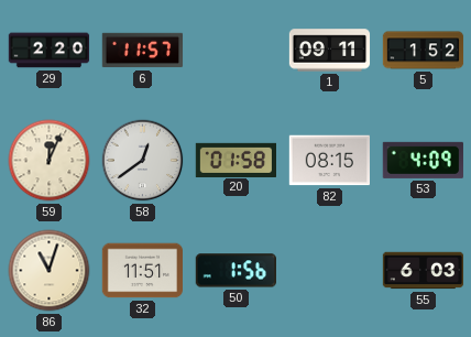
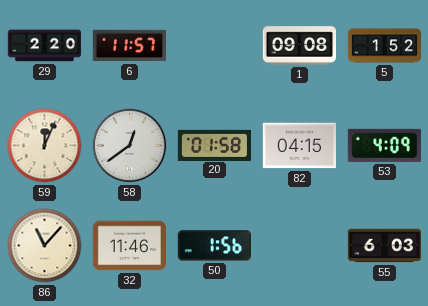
1: 09:11 -> 09:08
82: 08:15 -> 04:15
86: 11:03 -> 11:07
32: 11:51 -> 11:46
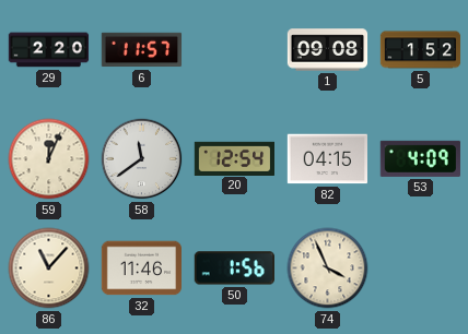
58: 12:39 -> 11:39
20: 01:58 -> 12:54
74: none -> 3:56
55: 6:03 -> none
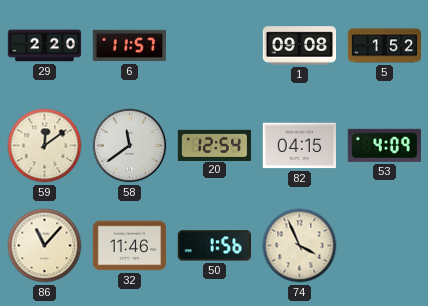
59: 12:04 -> 12:09
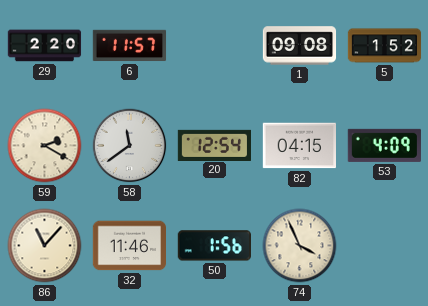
59: 12:09 -> 2:20
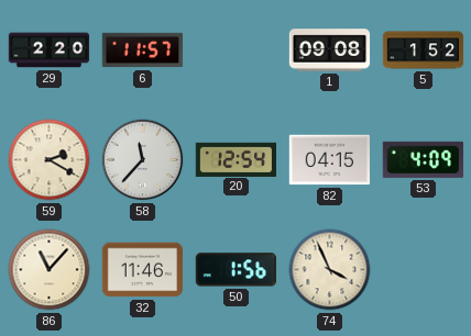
58: 11:39 -> 11:37
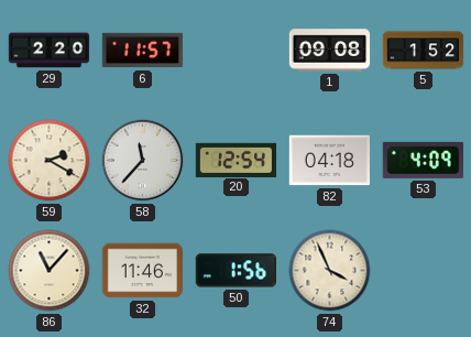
82: 04:15 -> 04:18
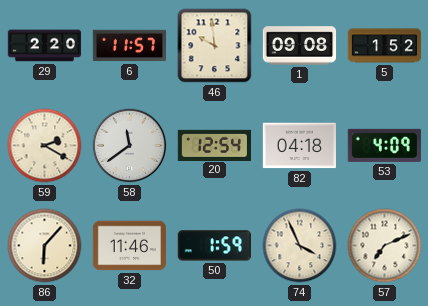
46: none -> 9:59
58: 11:37 -> 11:39
86: 11:07 -> 6:07
50: 1:56 -> 1:59
57: none -> 7:11
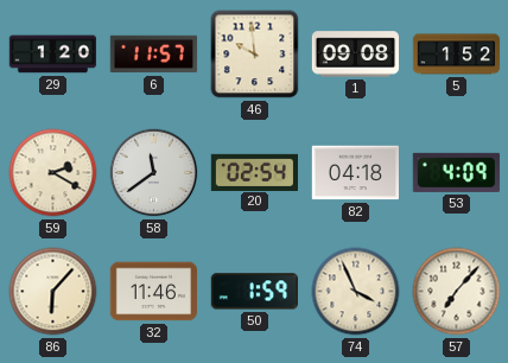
29: 2:20 -> 1:20
20: 12:54 -> 02:54
57: 7:11 -> 7:07
